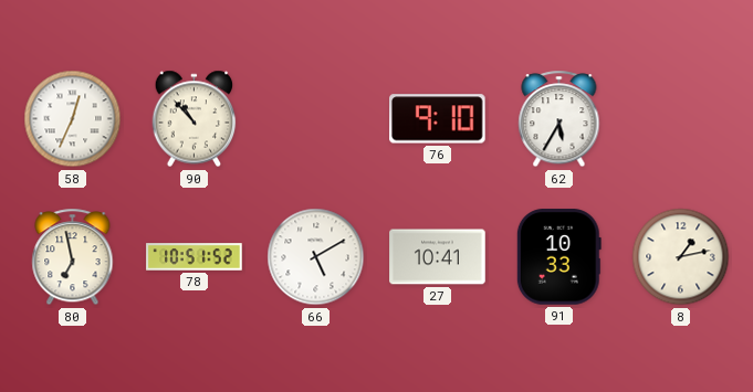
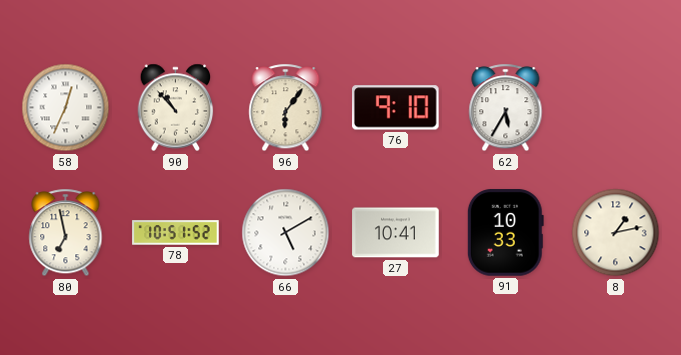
96: none -> 6:06
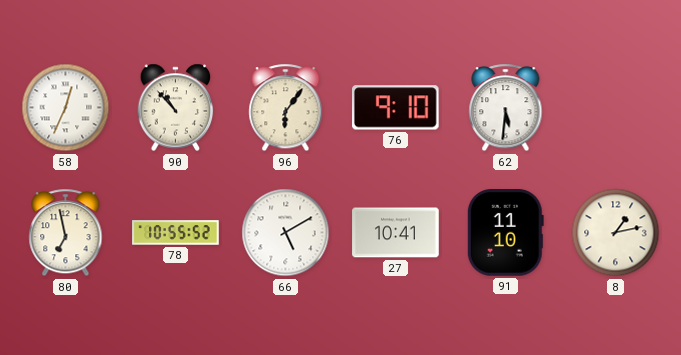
62: 5:35 -> 5:31
78: 10:51 -> 10:55
91: 10:33 -> 11:10
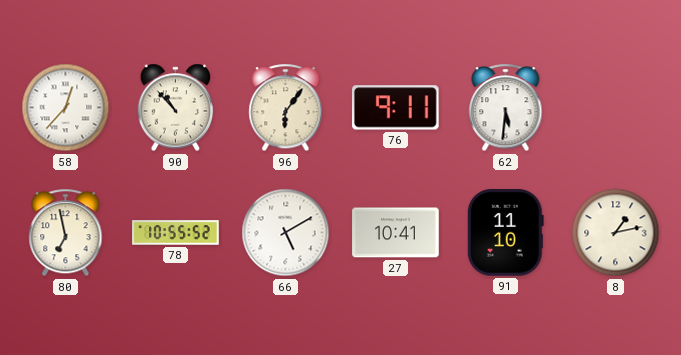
58: 12:34 -> 12:37
76: 9:10 -> 9:11
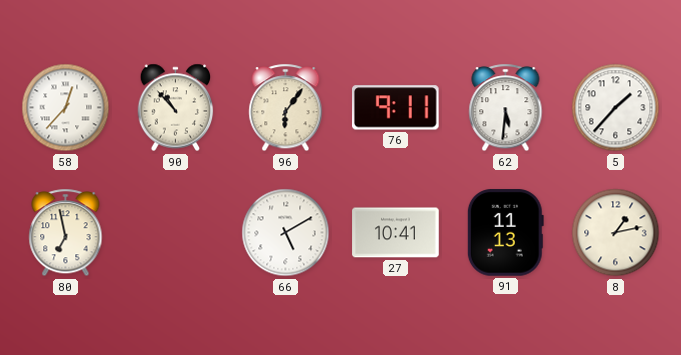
5: none -> 1:37
78: 10:55 -> none
91: 11:10 -> 11:13
